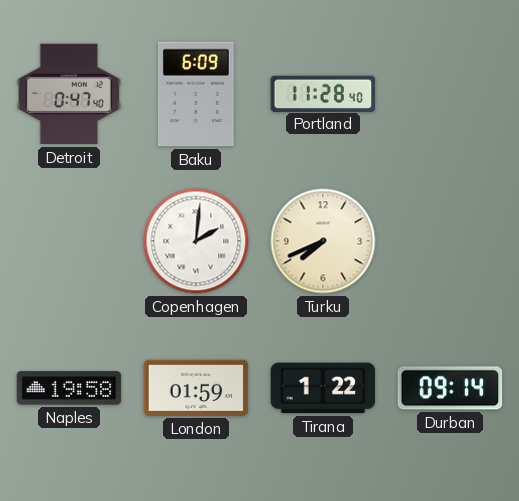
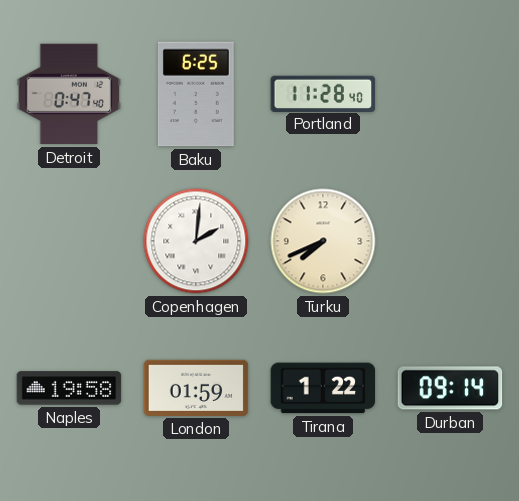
Baku: 6:09 -> 6:25
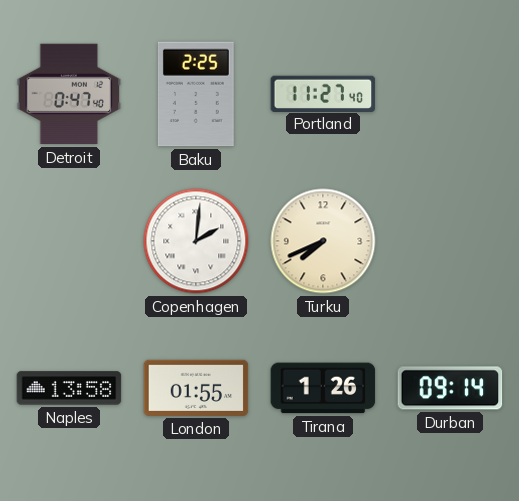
Baku: 6:25 -> 2:25
Portland: 11:28 -> 11:27
Naples: 19:58 -> 13:58
London: 01:59 -> 01:55
Tirana: 1:22 -> 1:26
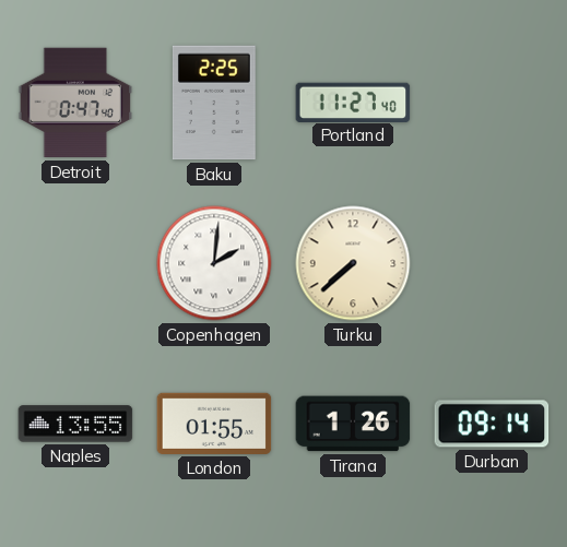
Turku: 7:41 -> 7:38
Naples: 13:58 -> 13:55
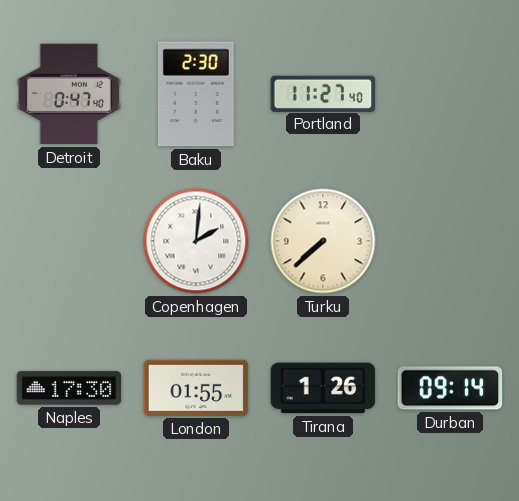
Baku: 2:25 -> 2:30
Naples: 13:55 -> 17:30
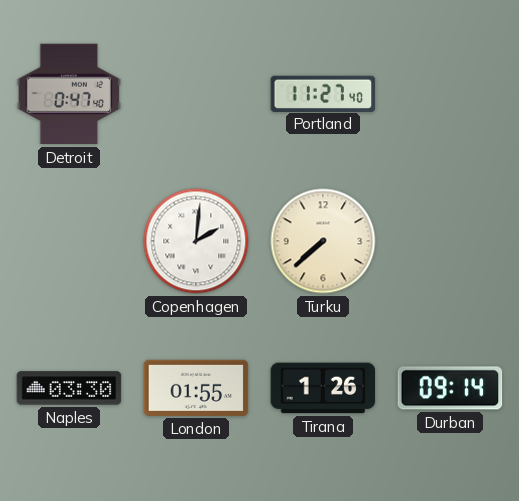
Baku: 2:30 -> none
Naples: 17:30 -> 03:30
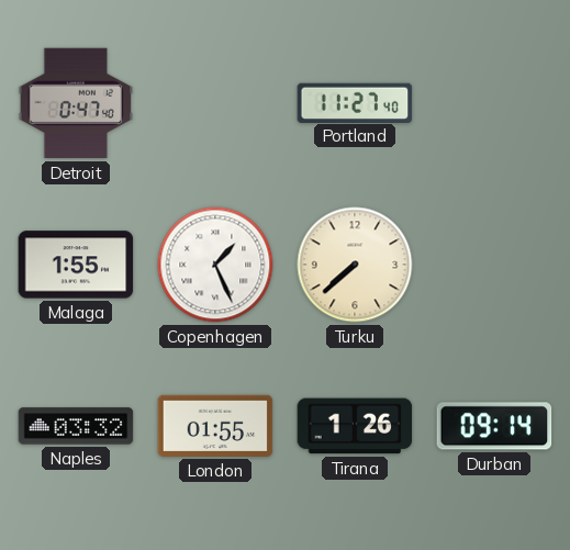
Malaga: none -> 1:55
Copenhagen: 2:01 -> 1:26
Naples: 03:30 -> 03:32
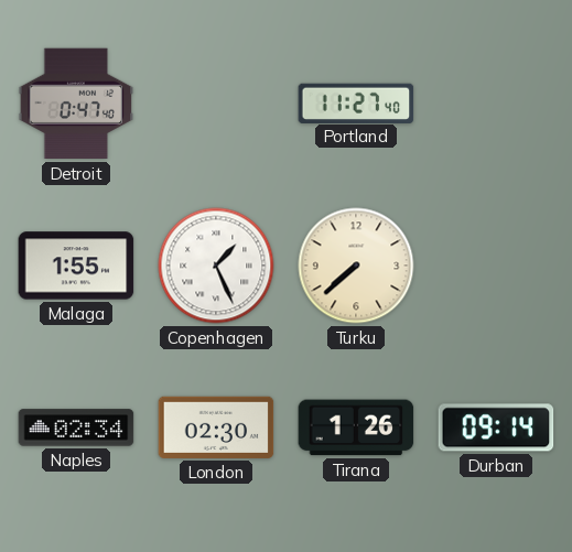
Naples: 03:32 -> 02:34
London: 01:55 -> 02:30
